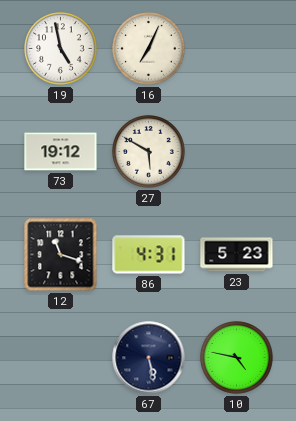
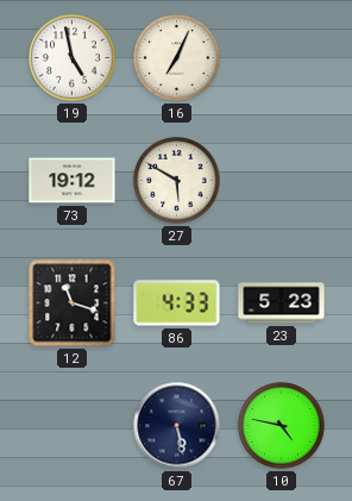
86: 4:31 -> 4:33
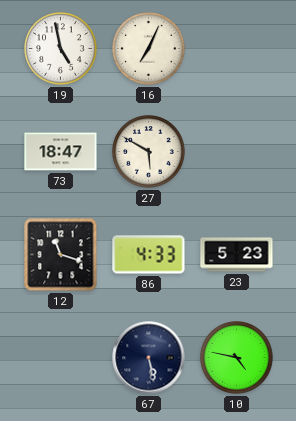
73: 19:12 -> 18:47
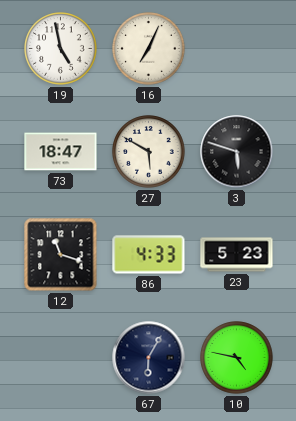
3: none -> 5:48
67: 5:28 -> 6:05
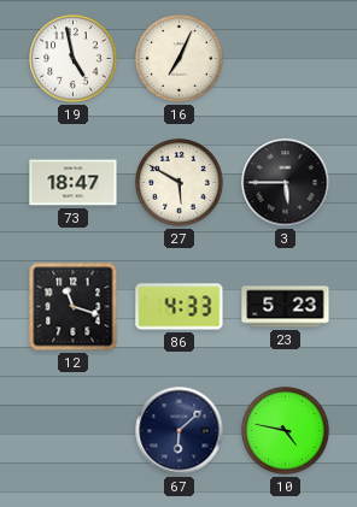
3: 5:48 -> 5:45
67: 6:05 -> 6:08
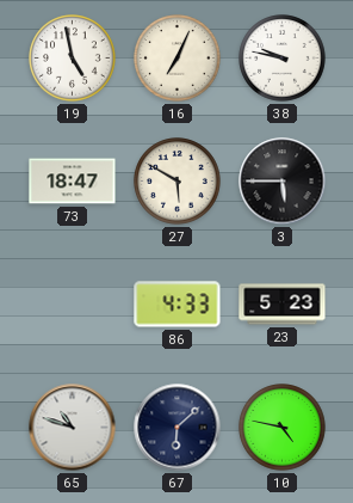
38: none -> 9:47
12: 11:18 -> none
65: none -> 10:48
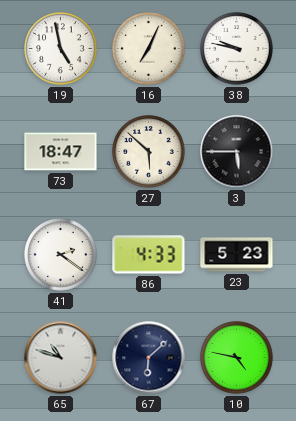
27: 5:50 -> 5:52
41: none -> 2:21
